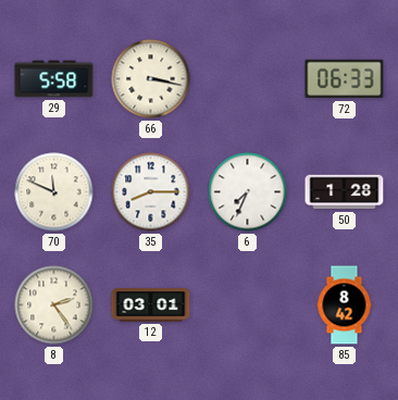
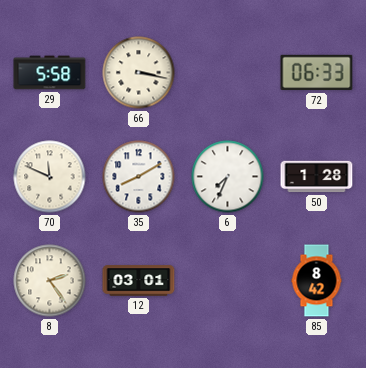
35: 8:15 -> 8:10
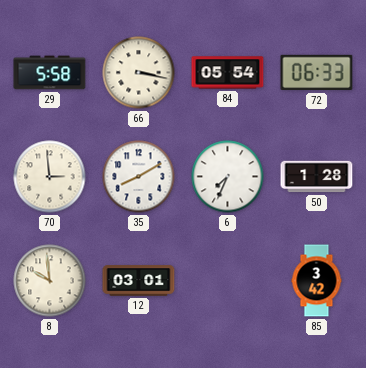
84: none -> 05:54
70: 11:49 -> 2:59
8: 2:24 -> 9:59
85: 8:42 -> 3:42
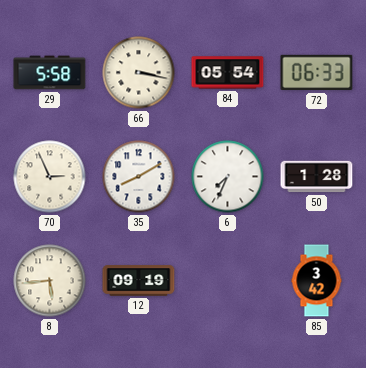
70: 2:59 -> 2:56
8: 9:59 -> 5:44
12: 03:01 -> 09:19
